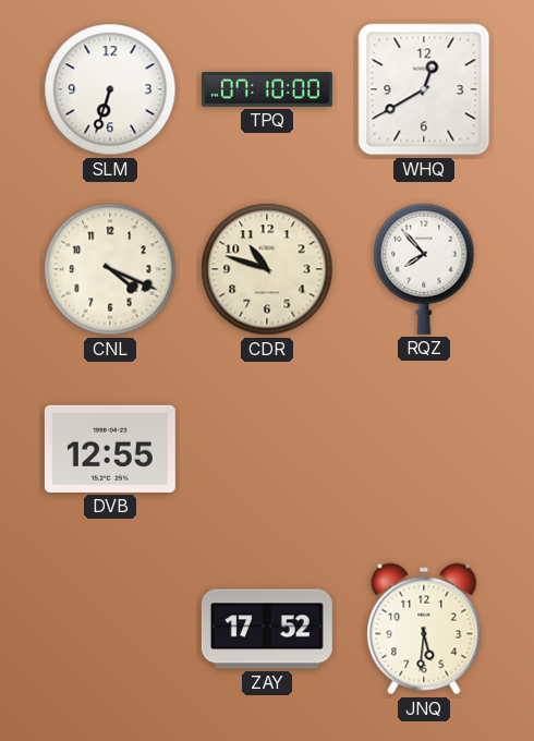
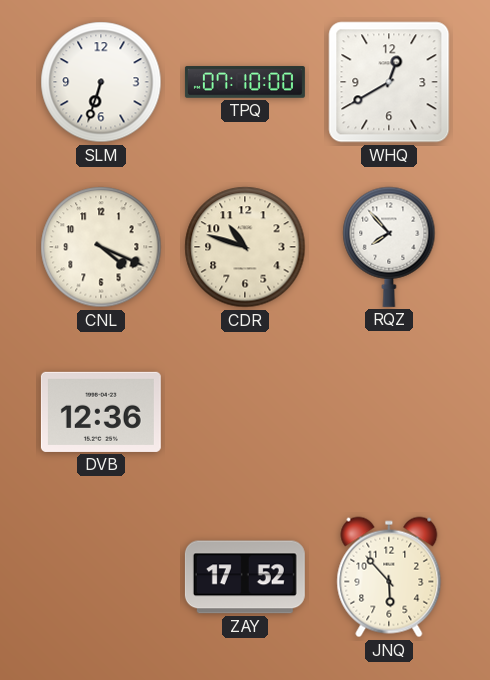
DVB: 12:55 -> 12:36
JNQ: 5:31 -> 5:53
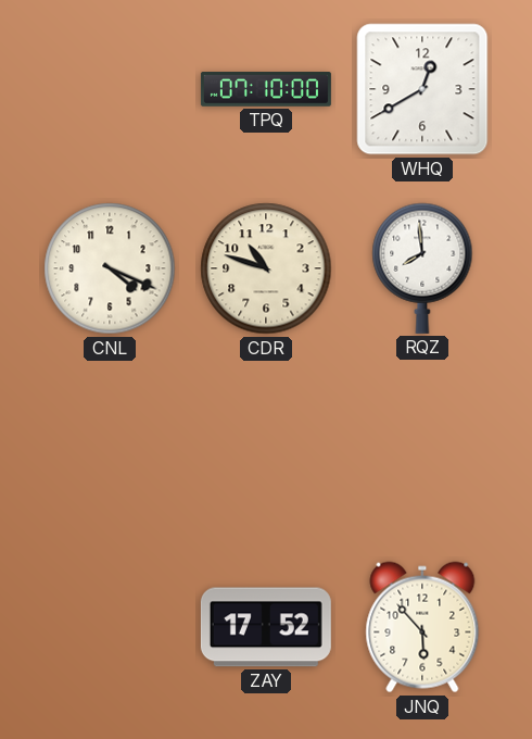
SLM: 6:33 -> none
RQZ: 7:53 -> 7:59
DVB: 12:36 -> none
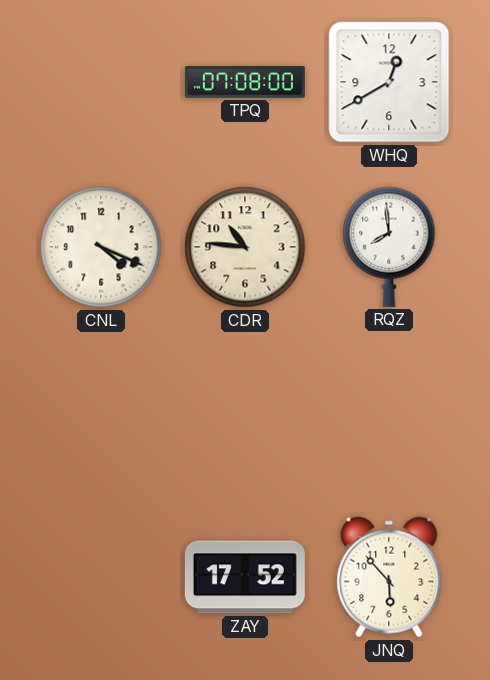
TPQ: 07:10 -> 07:08
CDR: 10:48 -> 10:46
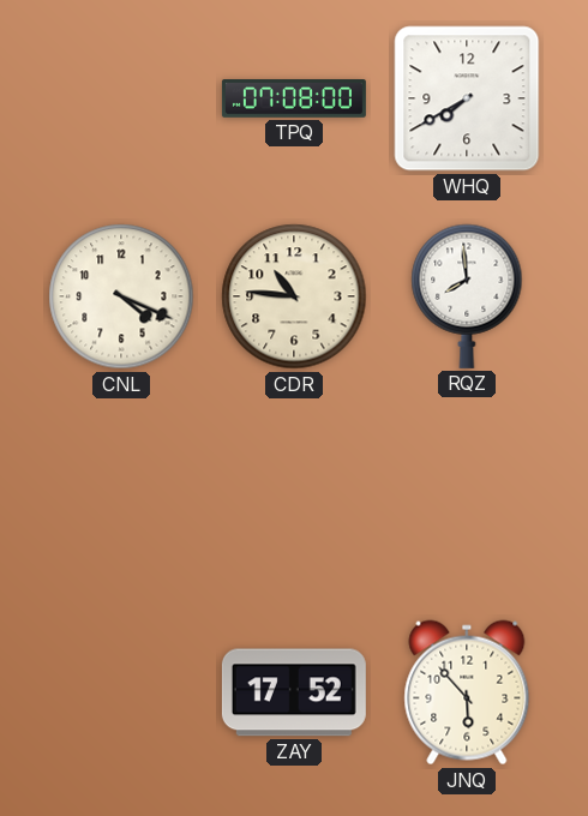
WHQ: 12:40 -> 7:40
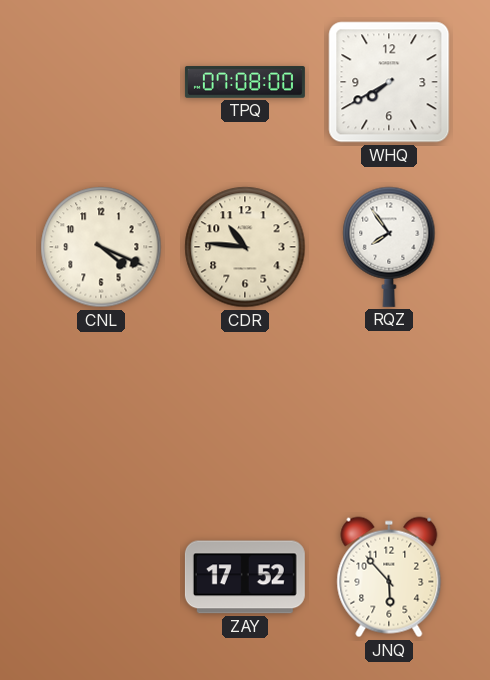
RQZ: 7:59 -> 7:54
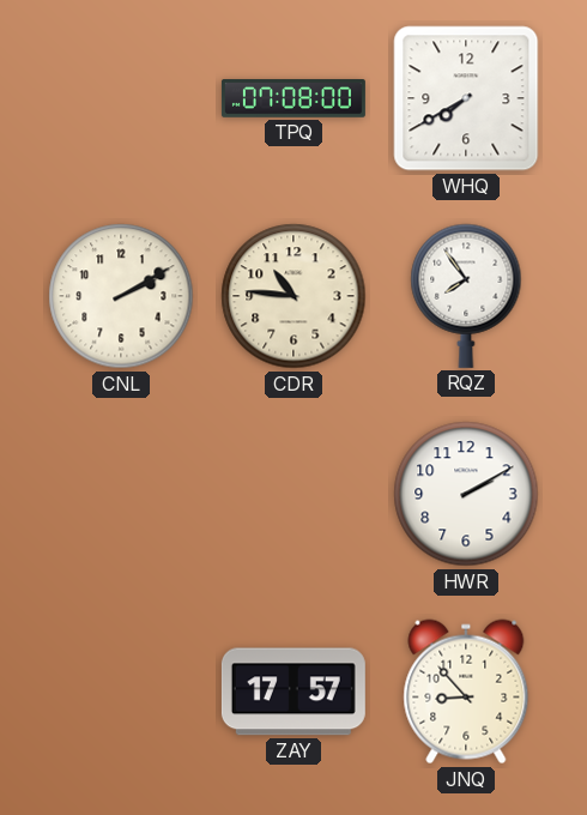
CNL: 4:19 -> 2:10
HWR: none -> 2:10
ZAY: 17:52 -> 17:57
JNQ: 5:53 -> 8:53
